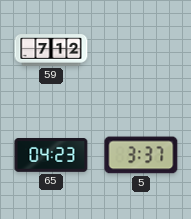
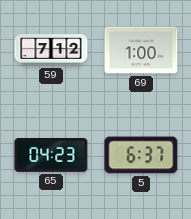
69: none -> 1:00
5: 3:37 -> 6:37
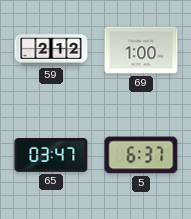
59: 7:12 -> 2:12
65: 04:23 -> 03:47
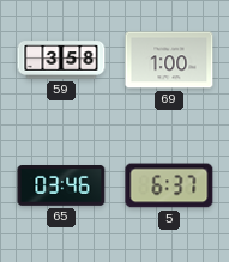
59: 2:12 -> 3:58
65: 03:47 -> 03:46
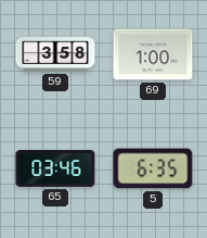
5: 6:37 -> 6:35
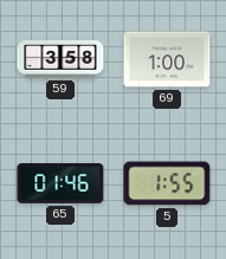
65: 03:46 -> 01:46
5: 6:35 -> 1:55
